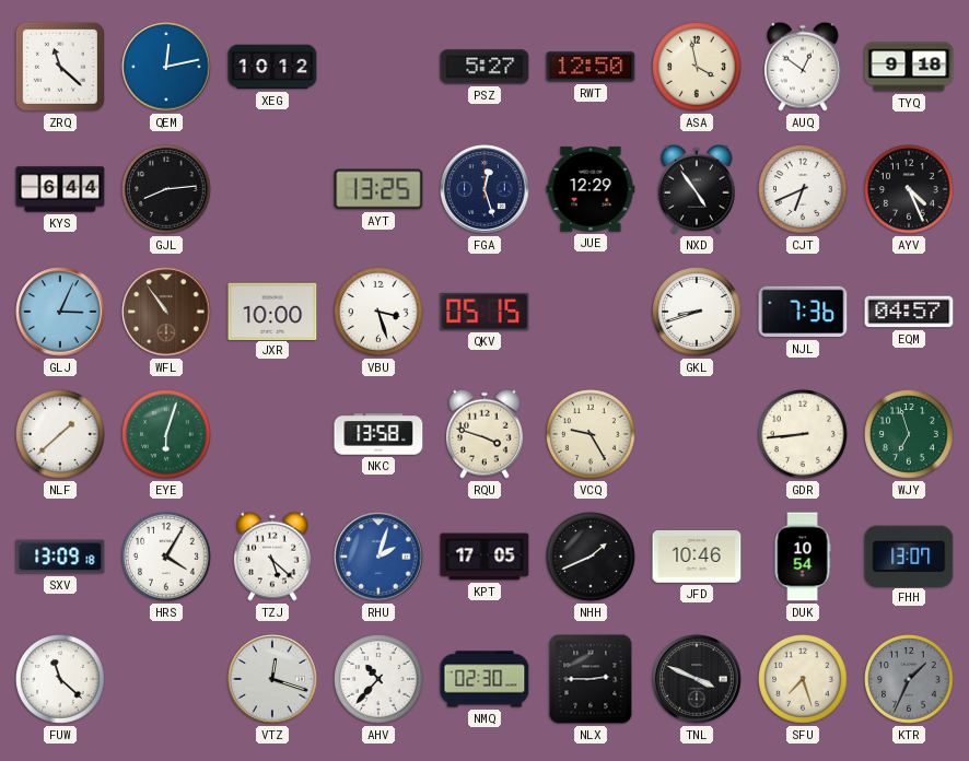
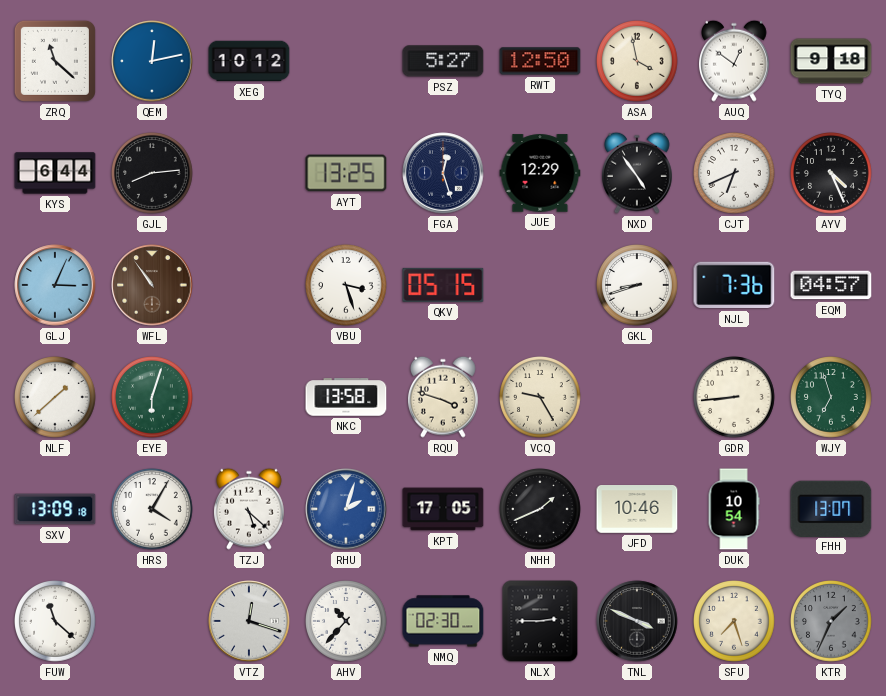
JXR: 10:00 -> none
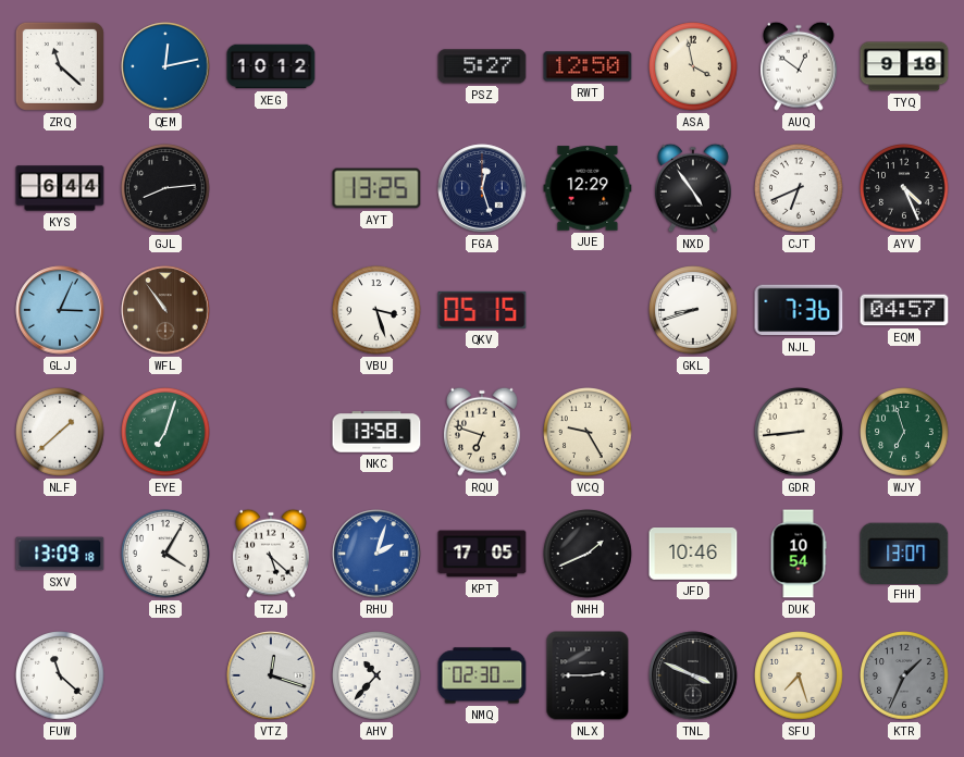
EYE: 6:03 -> 7:03
RQU: 3:48 -> 6:48
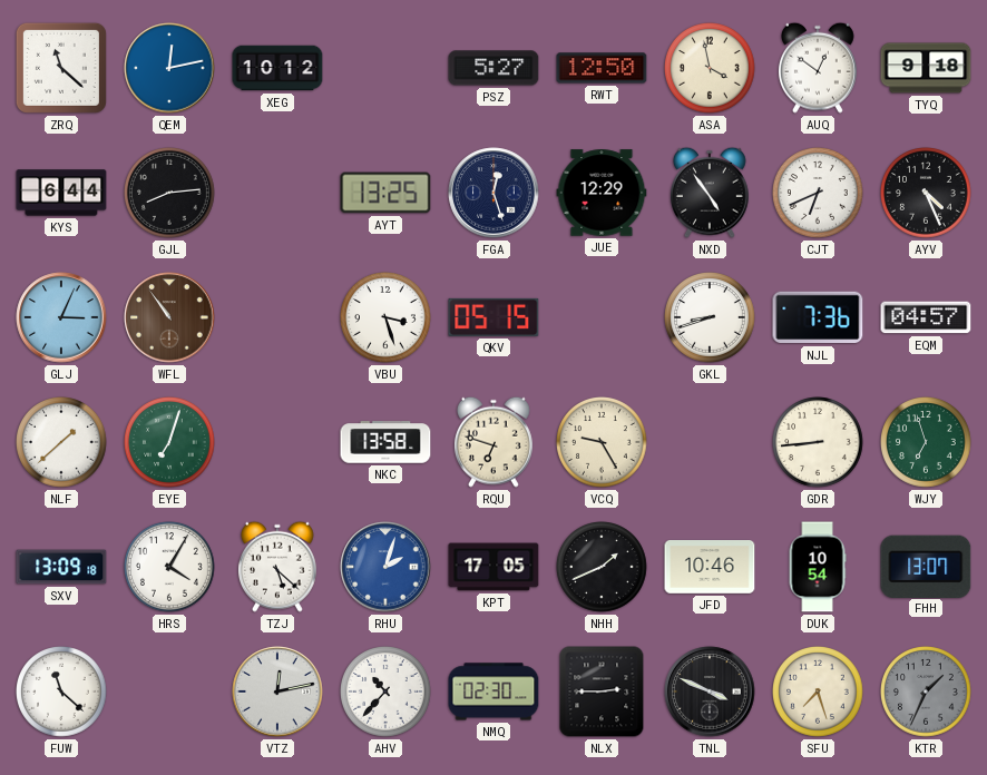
VTZ: 12:18 -> 12:13
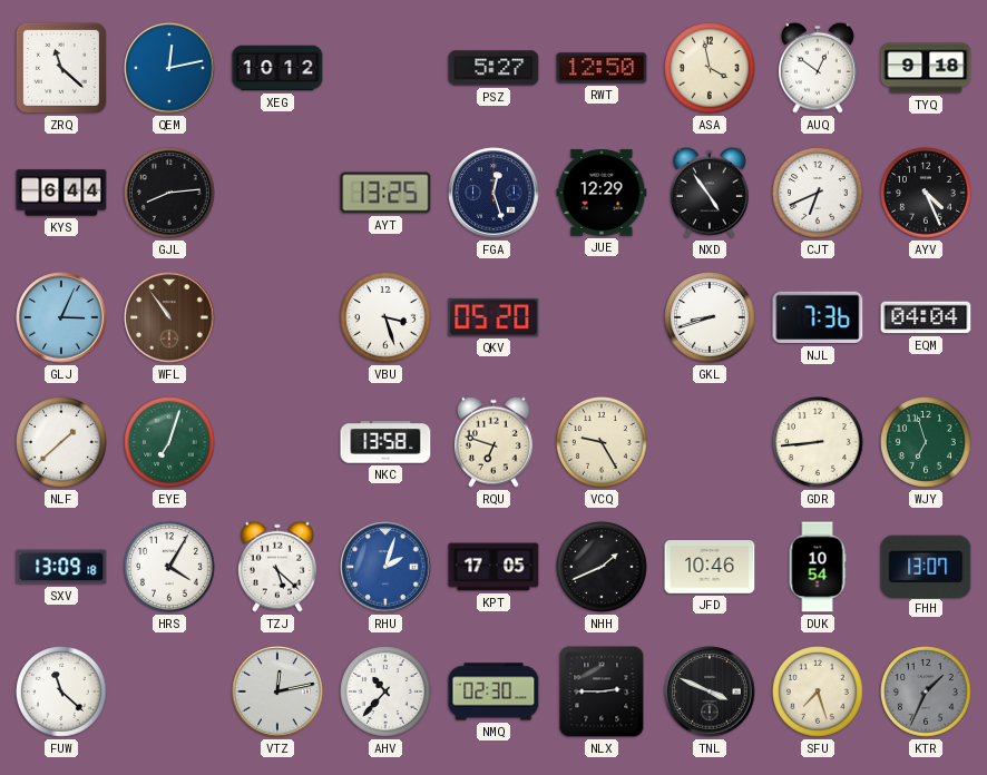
QKV: 05:15 -> 05:20
EQM: 04:57 -> 04:04
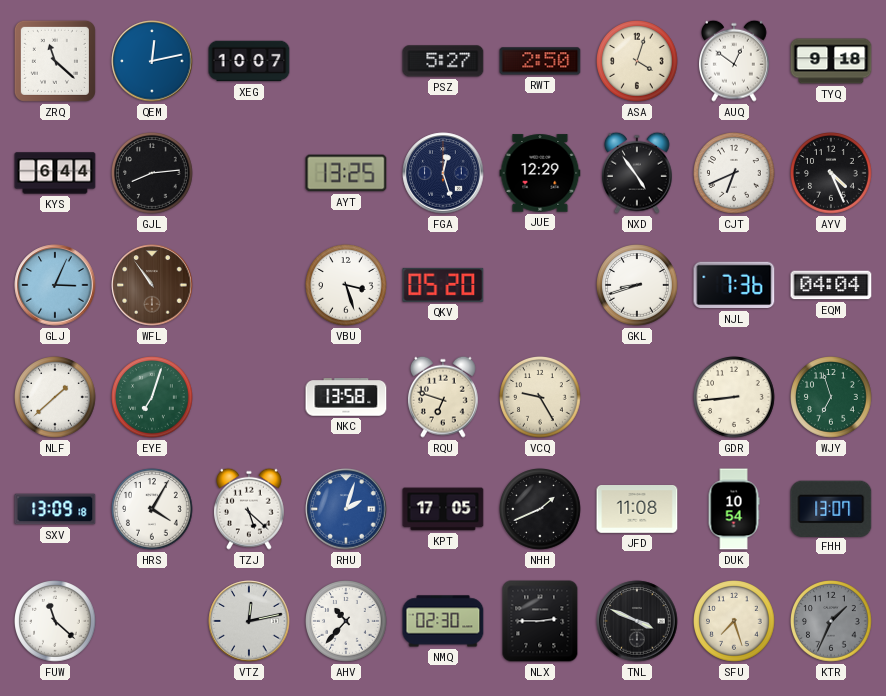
XEG: 10:12 -> 10:07
RWT: 12:50 -> 2:50
ASA: 3:58 -> 4:03
JFD: 10:46 -> 11:08
